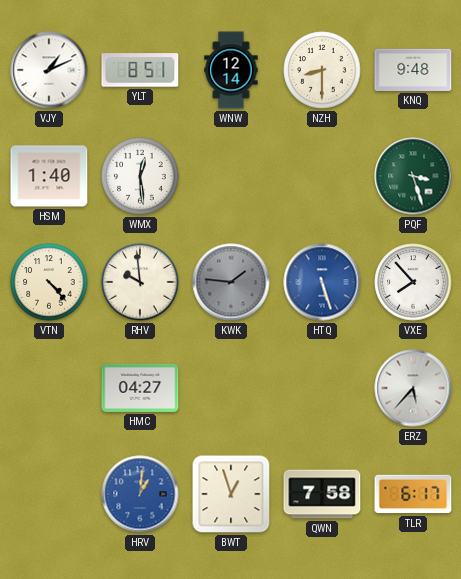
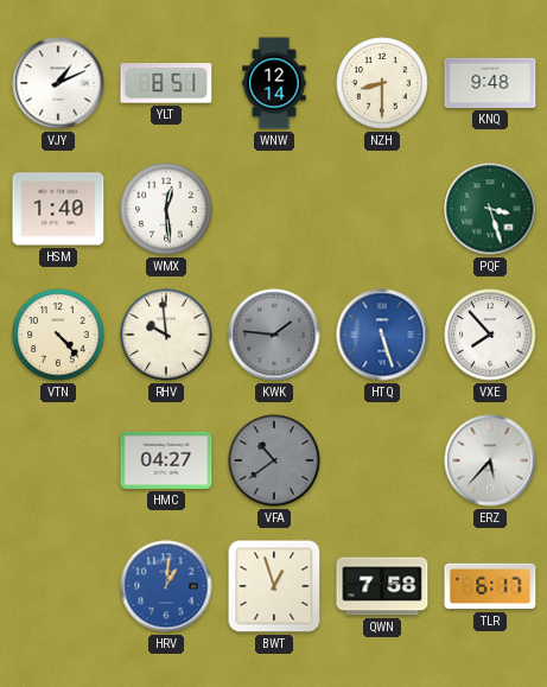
VFA: none -> 10:39
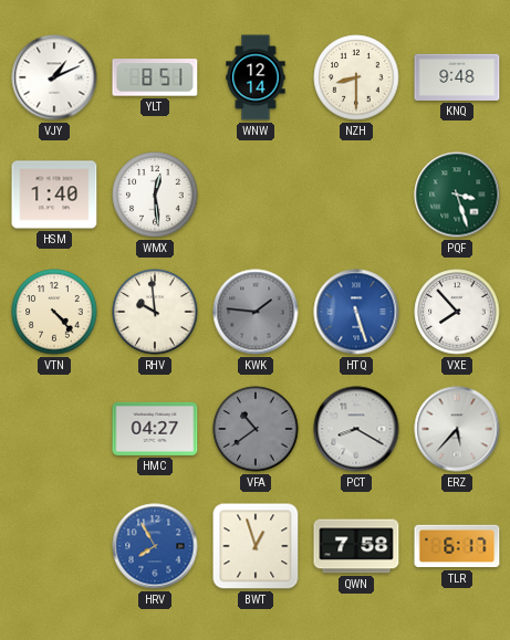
PCT: none -> 8:20
HRV: 1:01 -> 7:55
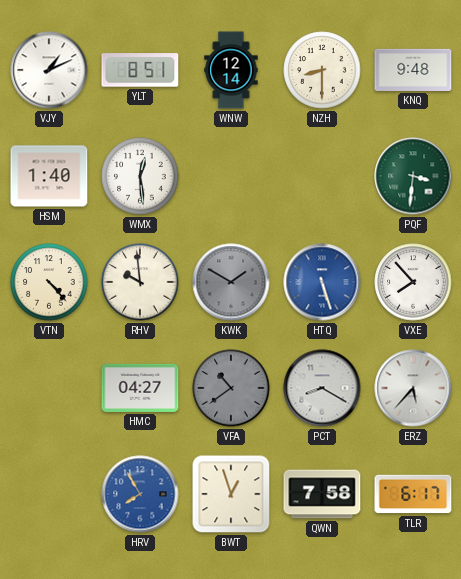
PQF: 3:27 -> 3:31
KWK: 1:46 -> 1:50
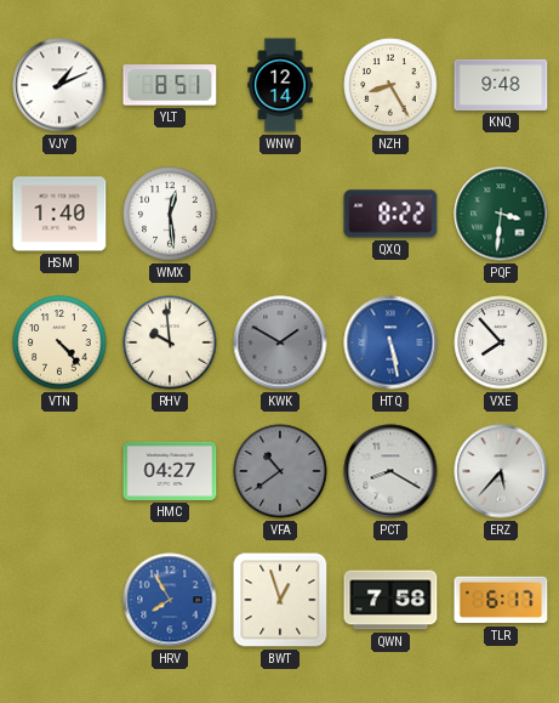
NZH: 8:30 -> 8:25
QXQ: none -> 8:22
HTQ: 5:27 -> 5:28
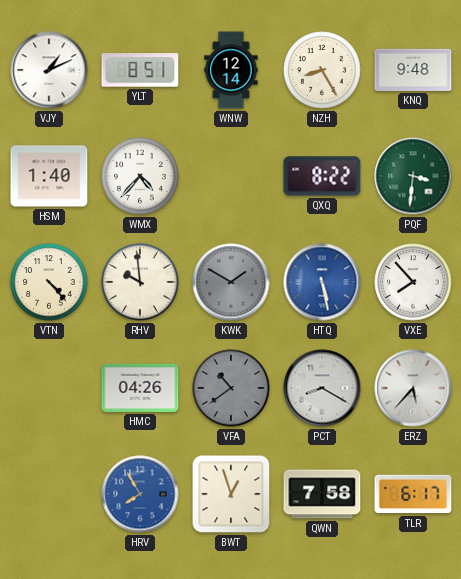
WMX: 12:29 -> 4:37
HMC: 04:27 -> 04:26
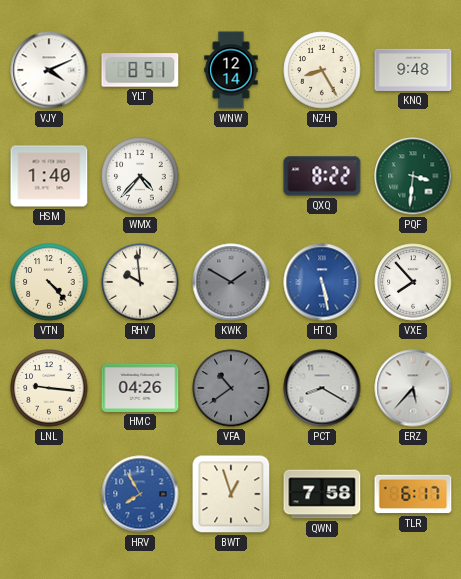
VJY: 1:11 -> 4:11
LNL: none -> 9:16
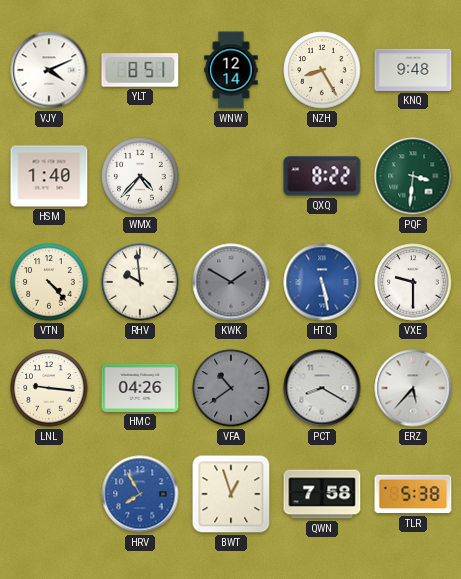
VXE: 7:53 -> 9:30
TLR: 6:17 -> 5:38
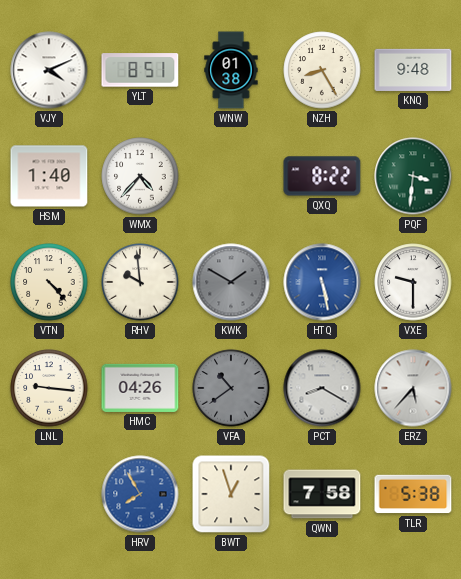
WNW: 12:14 -> 01:38
